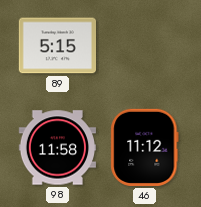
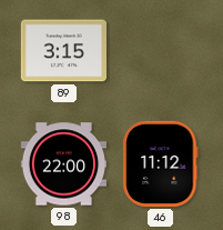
89: 5:15 -> 3:15
98: 11:58 -> 22:00
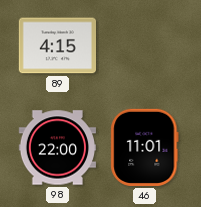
89: 3:15 -> 4:15
46: 11:12 -> 11:01
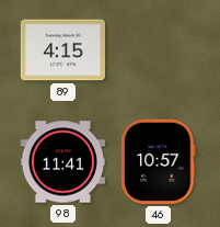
98: 22:00 -> 11:41
46: 11:01 -> 10:57
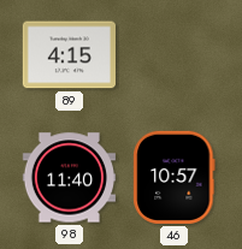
98: 11:41 -> 11:40
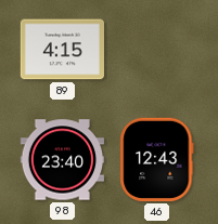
98: 11:40 -> 23:40
46: 10:57 -> 12:43
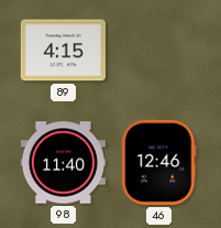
98: 23:40 -> 11:40
46: 12:43 -> 12:46
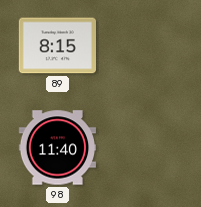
89: 4:15 -> 8:15
46: 12:46 -> none
